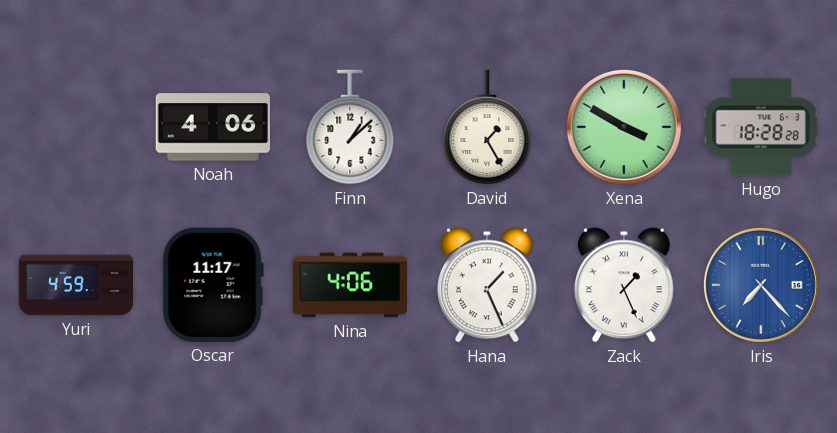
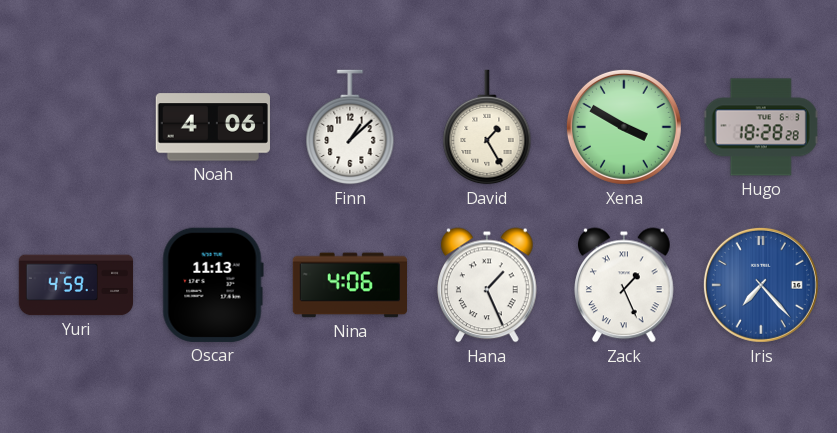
Oscar: 11:17 -> 11:13
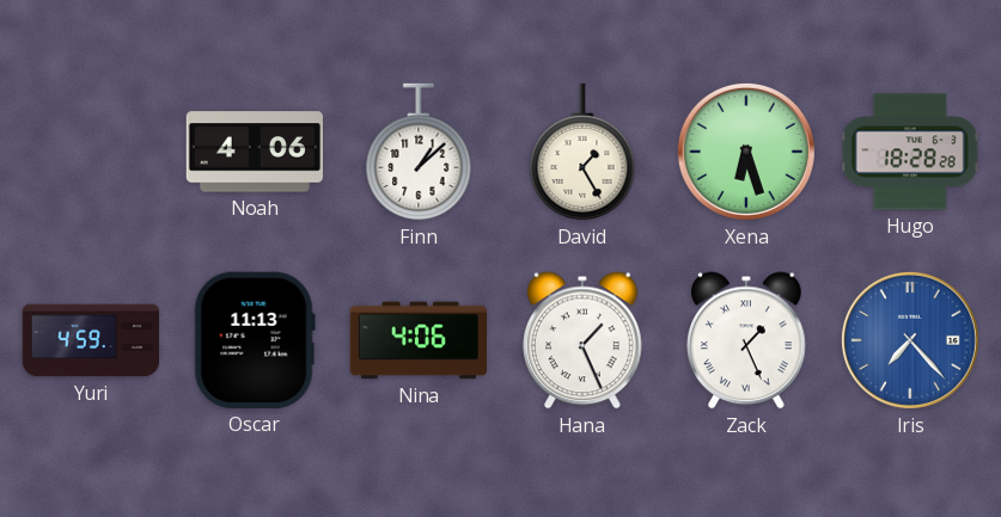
Xena: 3:50 -> 6:27
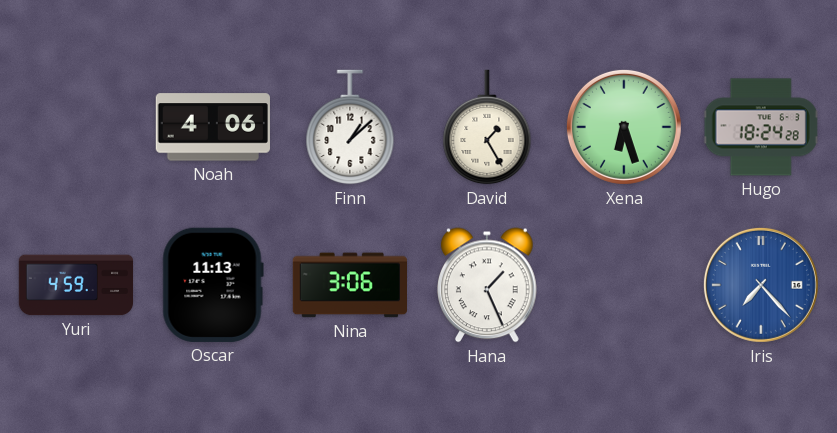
Hugo: 18:28 -> 18:24
Nina: 4:06 -> 3:06
Zack: 1:26 -> none
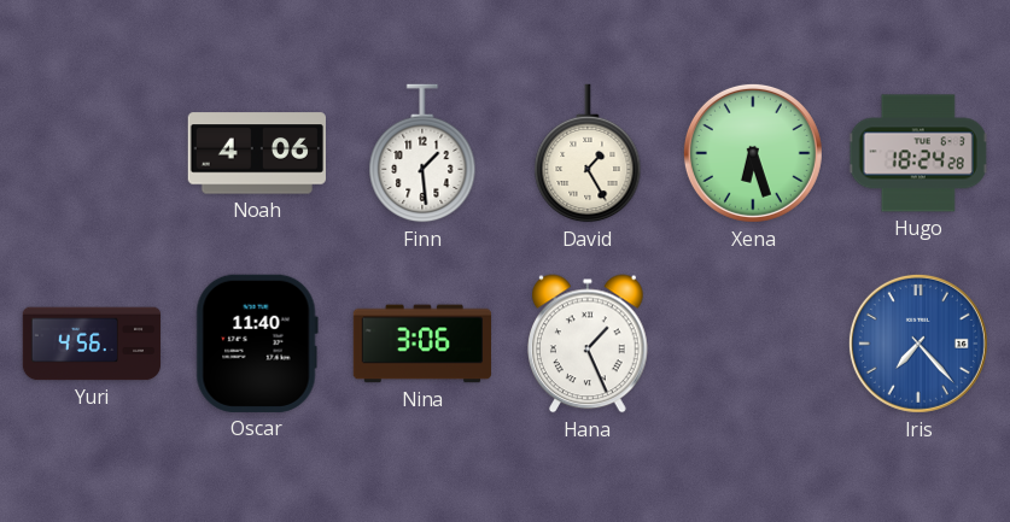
Finn: 1:08 -> 1:29
Yuri: 4:59 -> 4:56
Oscar: 11:13 -> 11:40
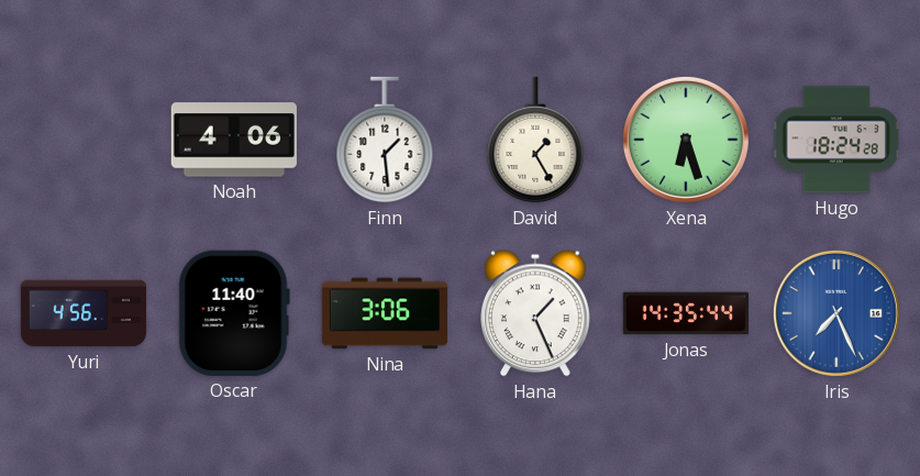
Jonas: none -> 14:35
Iris: 7:23 -> 7:26
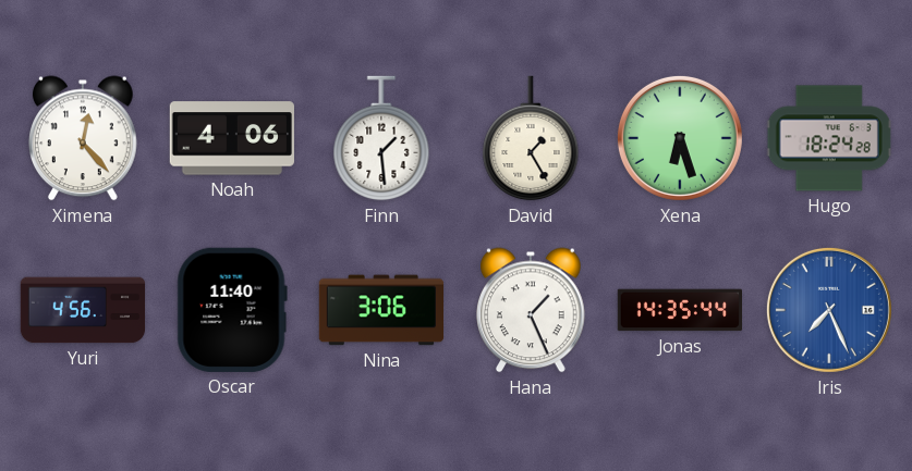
Ximena: none -> 12:23
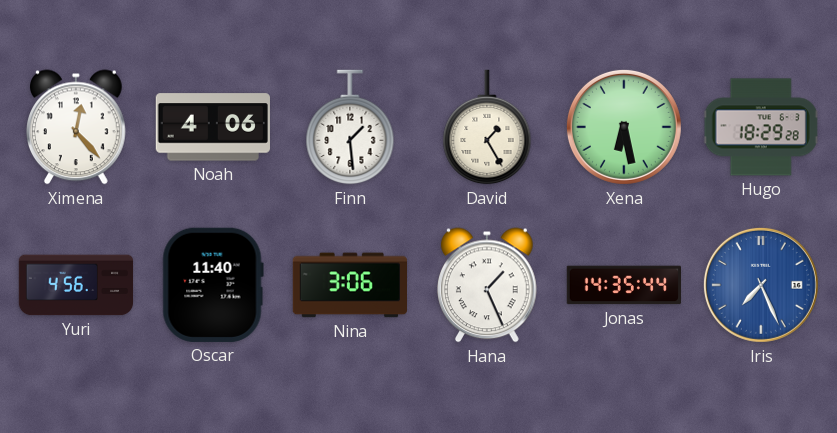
Xena: 6:27 -> 6:28
Hugo: 18:24 -> 18:29
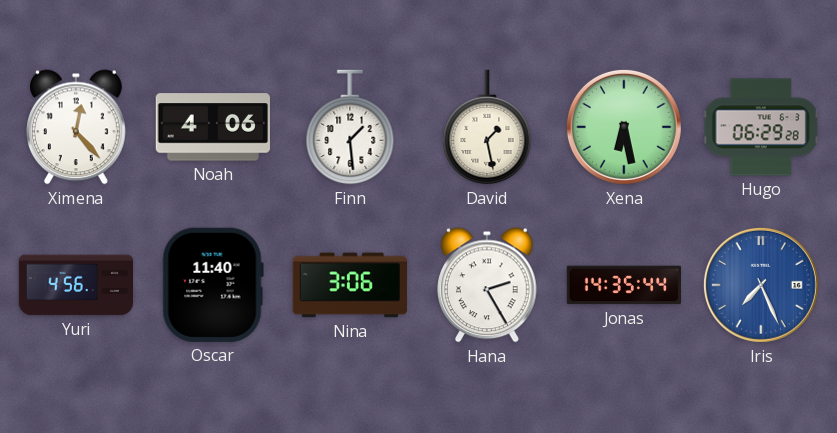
David: 1:25 -> 1:28
Hugo: 18:29 -> 06:29
Hana: 1:26 -> 2:25
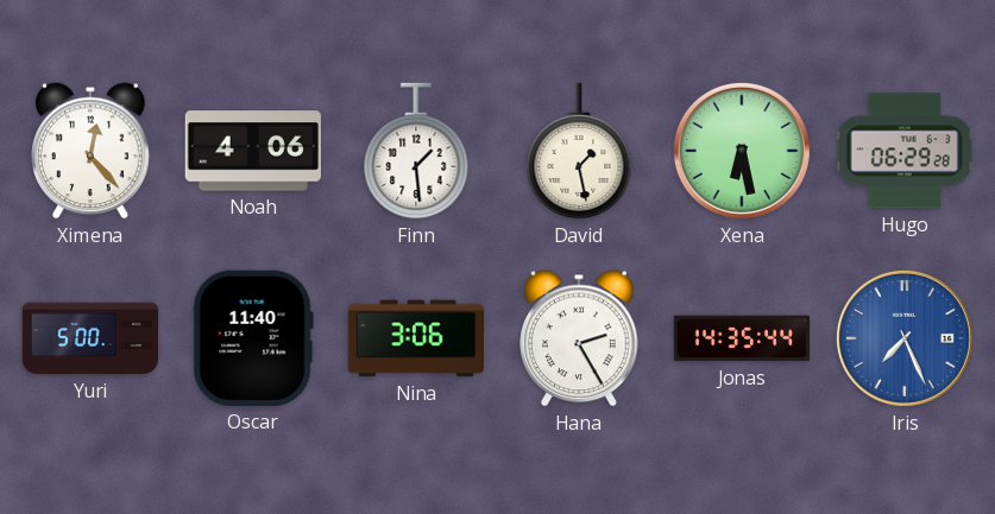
Yuri: 4:56 -> 5:00
